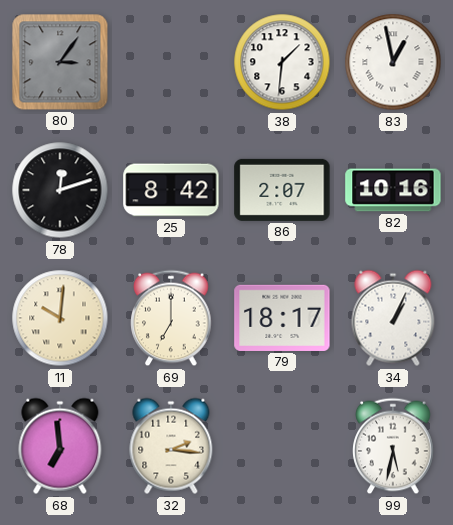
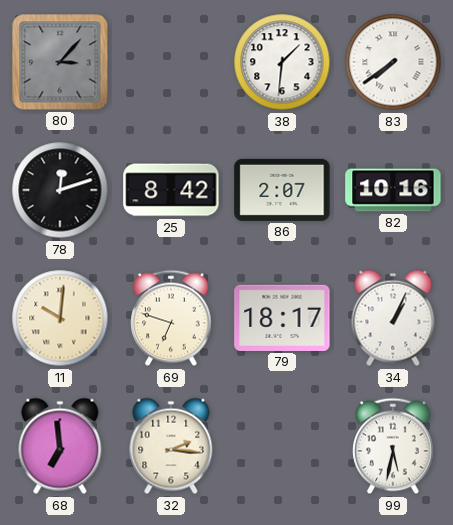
80: 3:06 -> 3:07
83: 12:58 -> 7:39
69: 7:00 -> 6:48
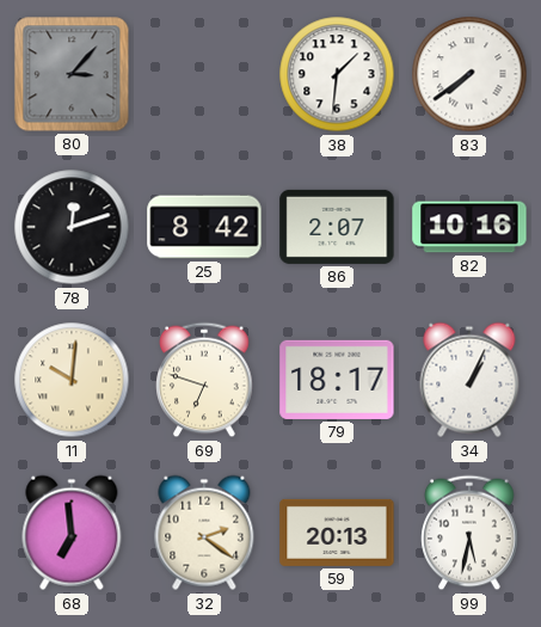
32: 2:16 -> 2:21
59: none -> 20:13
